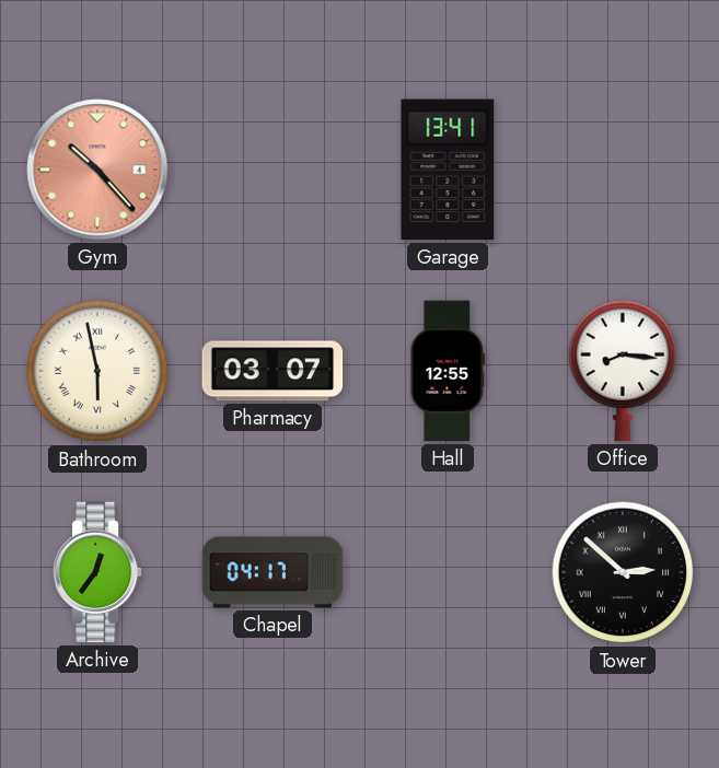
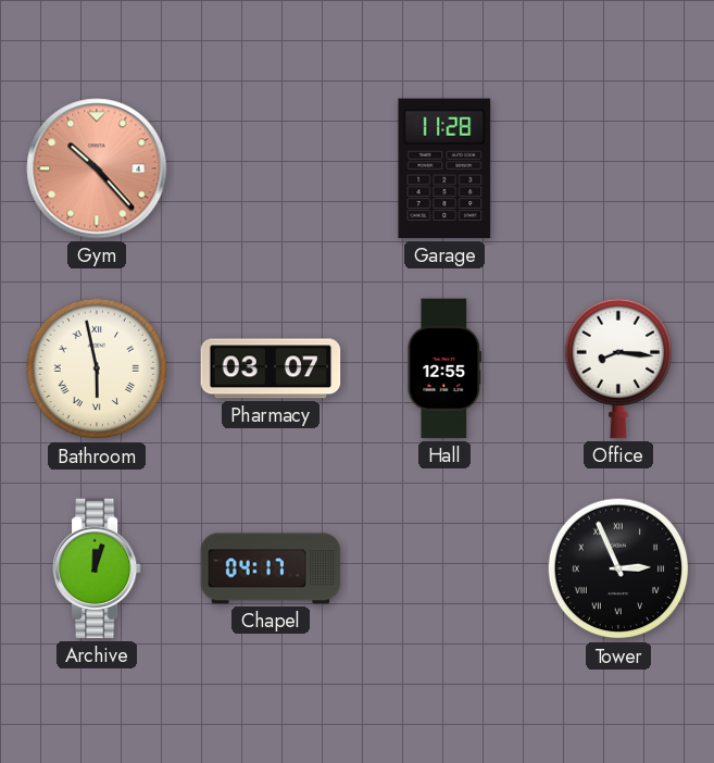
Garage: 13:41 -> 11:28
Archive: 12:36 -> 12:03
Tower: 2:52 -> 2:56
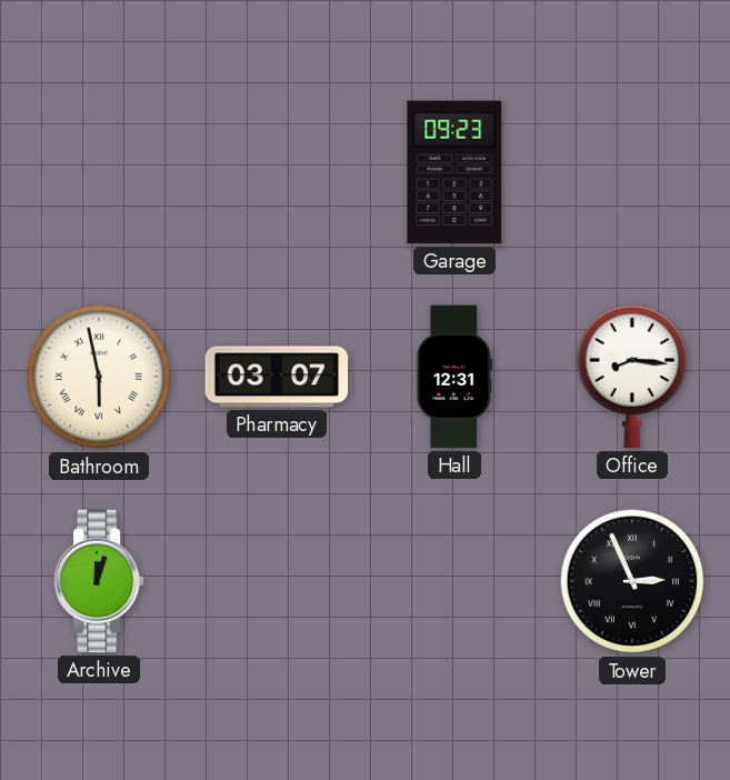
Gym: 10:23 -> none
Garage: 11:28 -> 09:23
Hall: 12:55 -> 12:31
Chapel: 04:17 -> none
